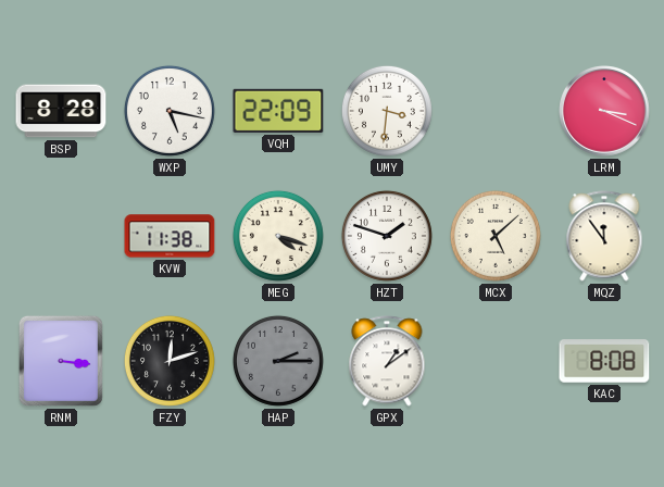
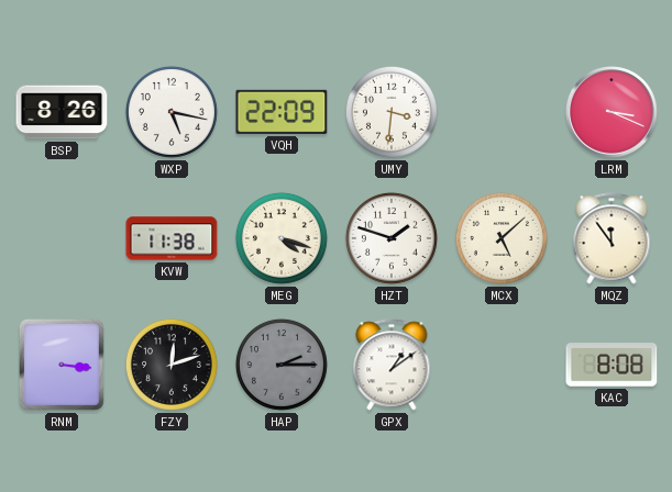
BSP: 8:28 -> 8:26
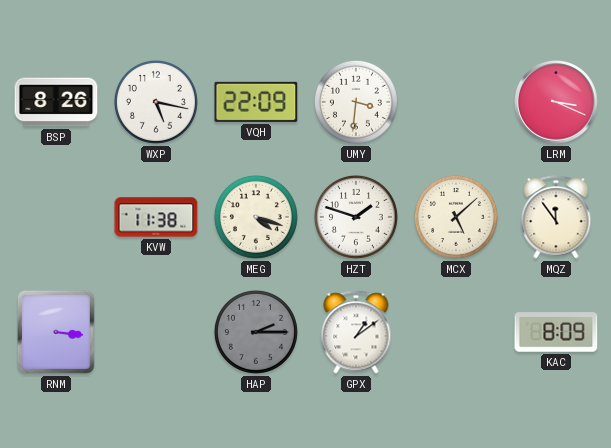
FZY: 12:12 -> none
KAC: 8:08 -> 8:09
